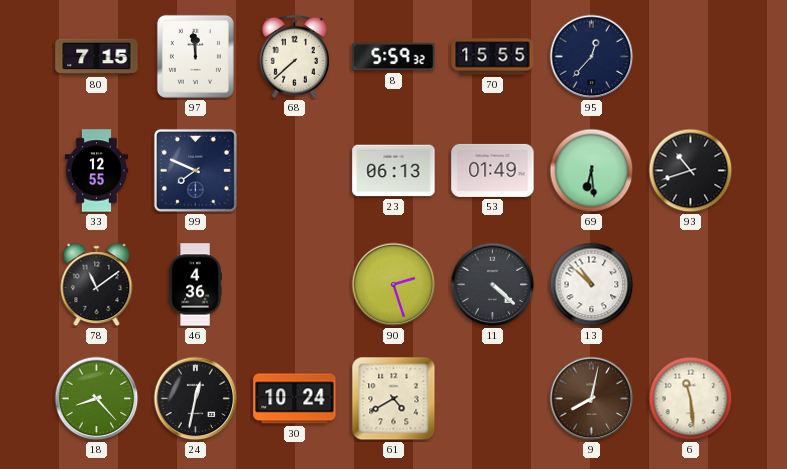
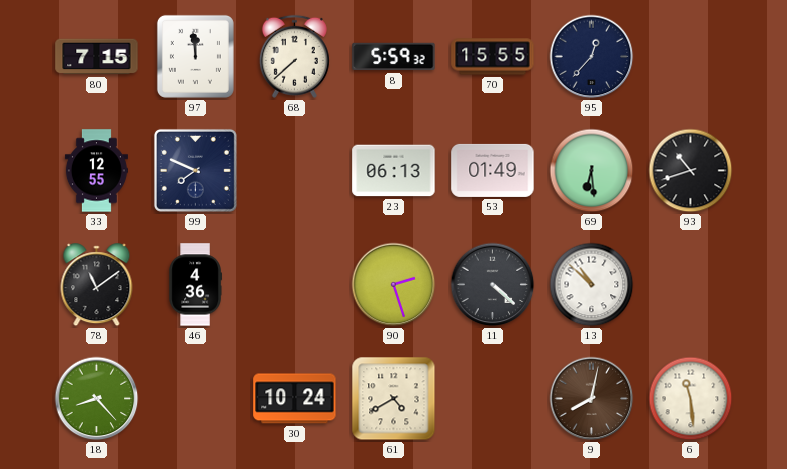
24: 12:32 -> none
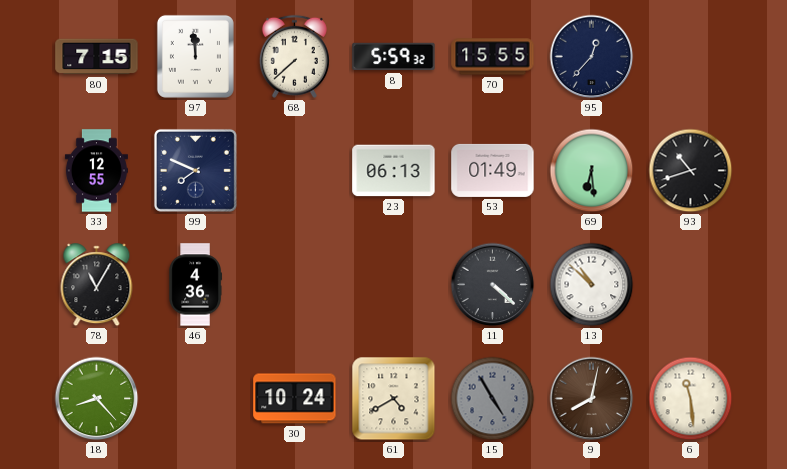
78: 11:09 -> 11:05
90: 2:27 -> none
15: none -> 4:55
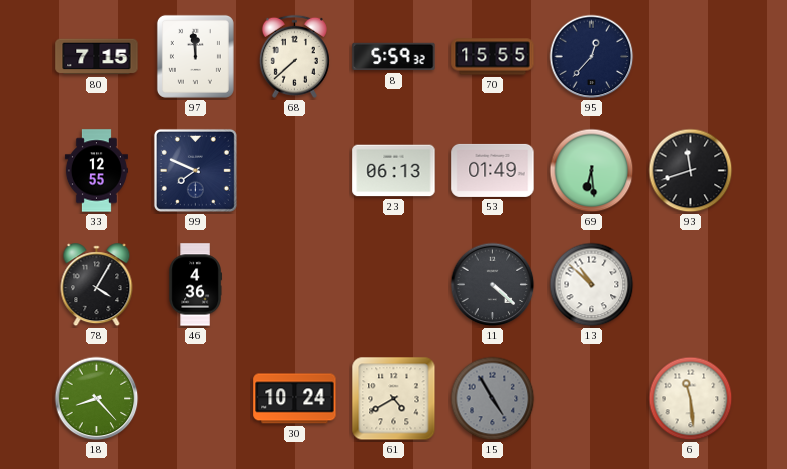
93: 10:42 -> 11:42
78: 11:05 -> 4:05
9: 8:02 -> none
